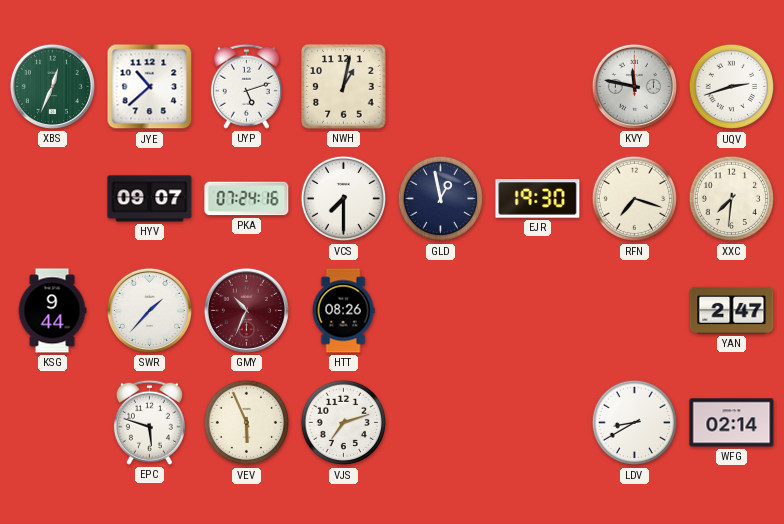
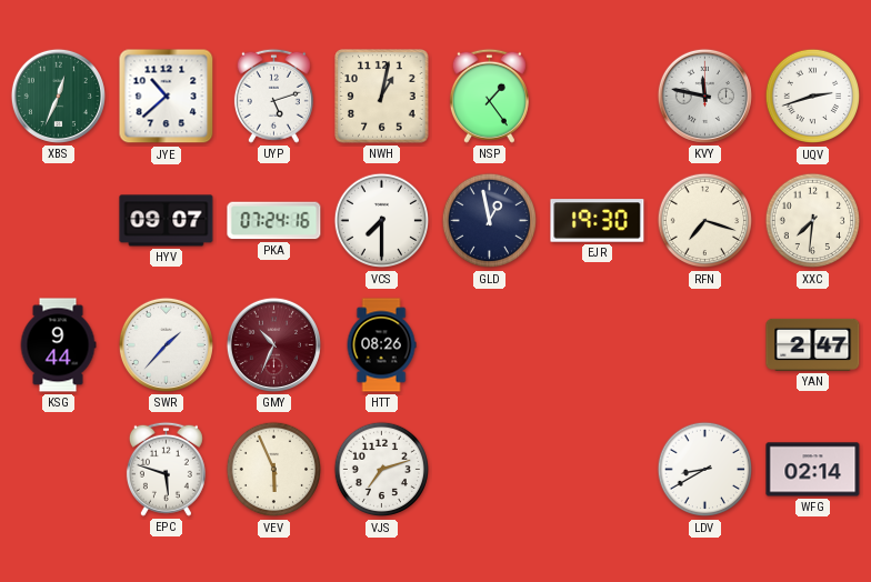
NSP: none -> 1:24
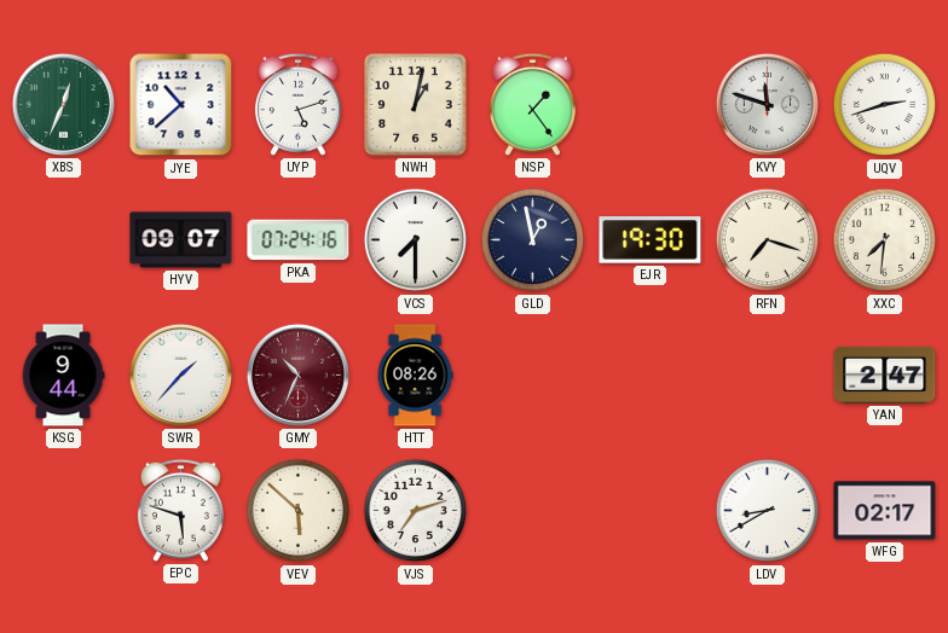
KVY: 11:47 -> 11:48
VEV: 5:56 -> 5:52
WFG: 02:14 -> 02:17
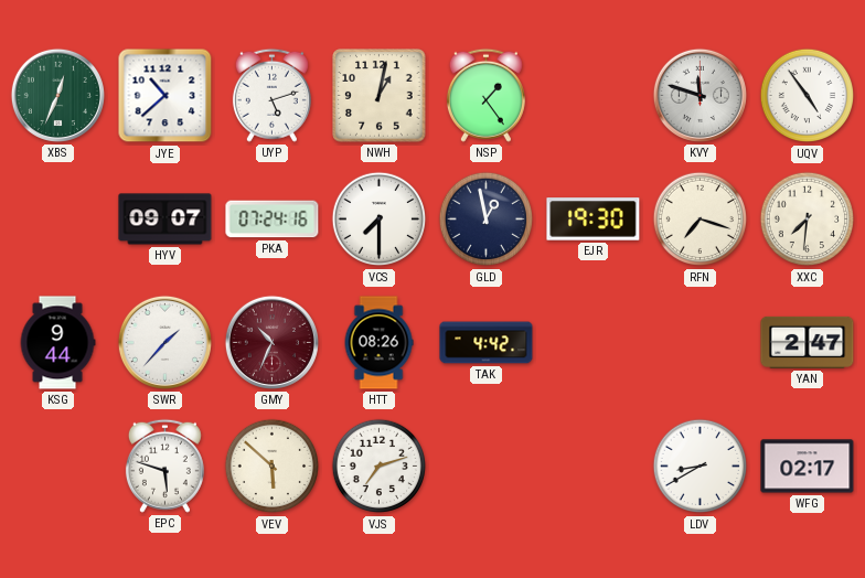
UQV: 2:42 -> 4:54
TAK: none -> 4:42
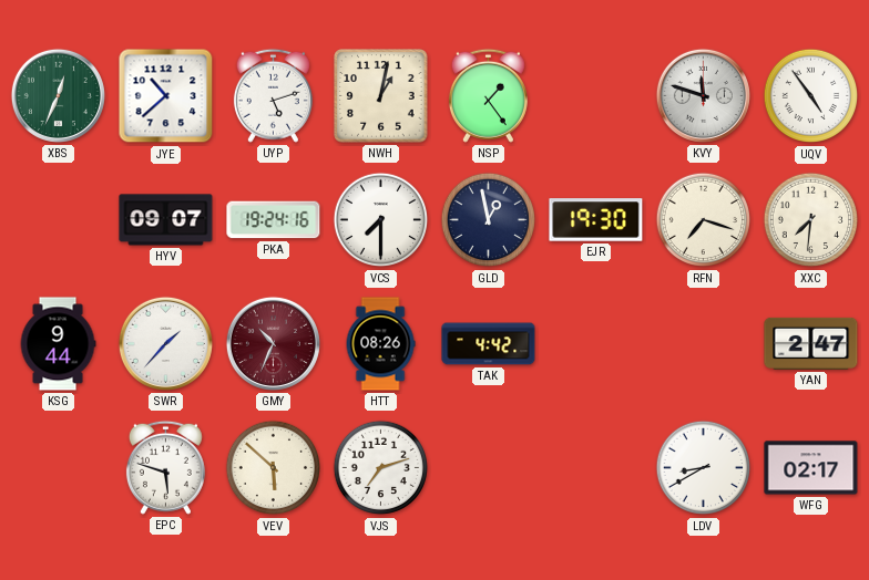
PKA: 07:24 -> 19:24
